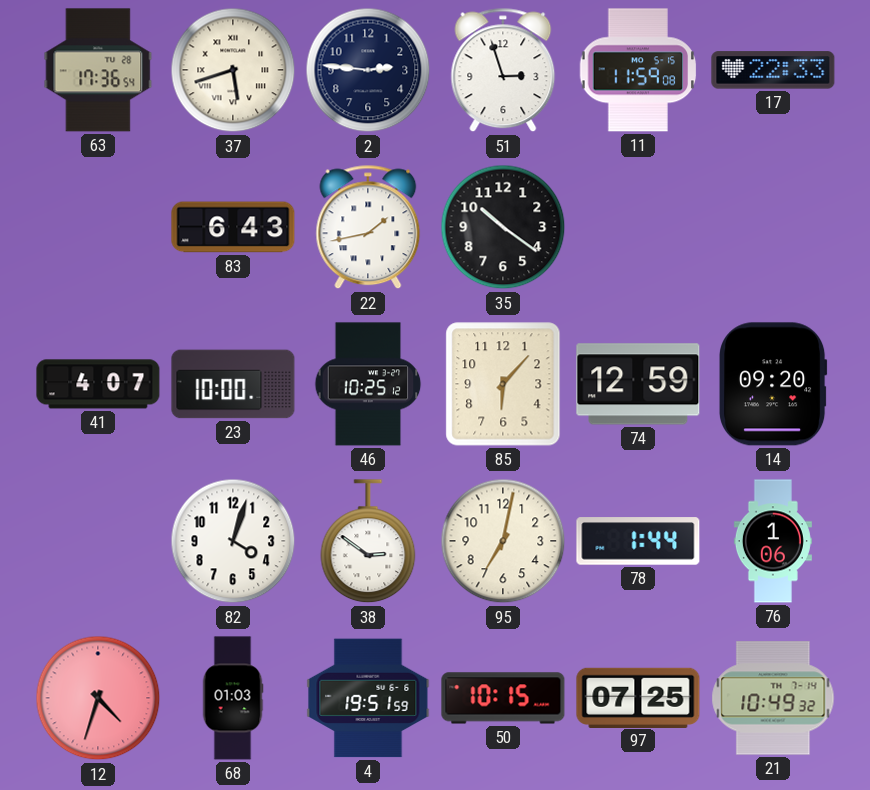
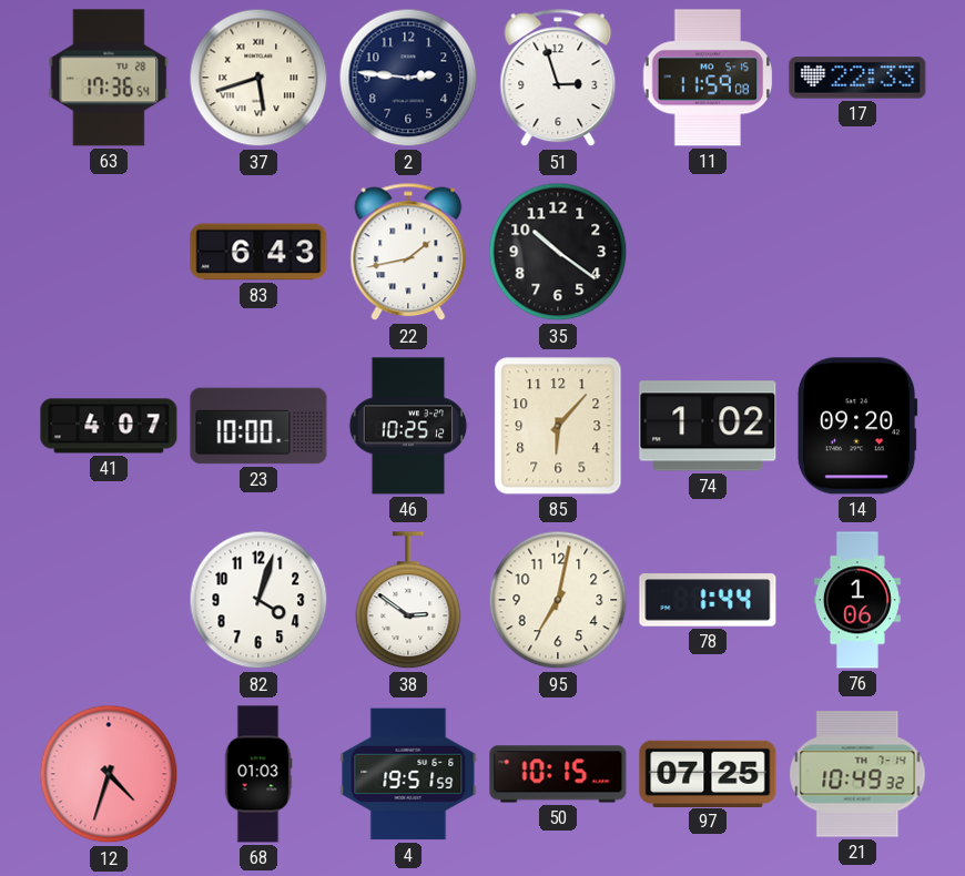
74: 12:59 -> 1:02
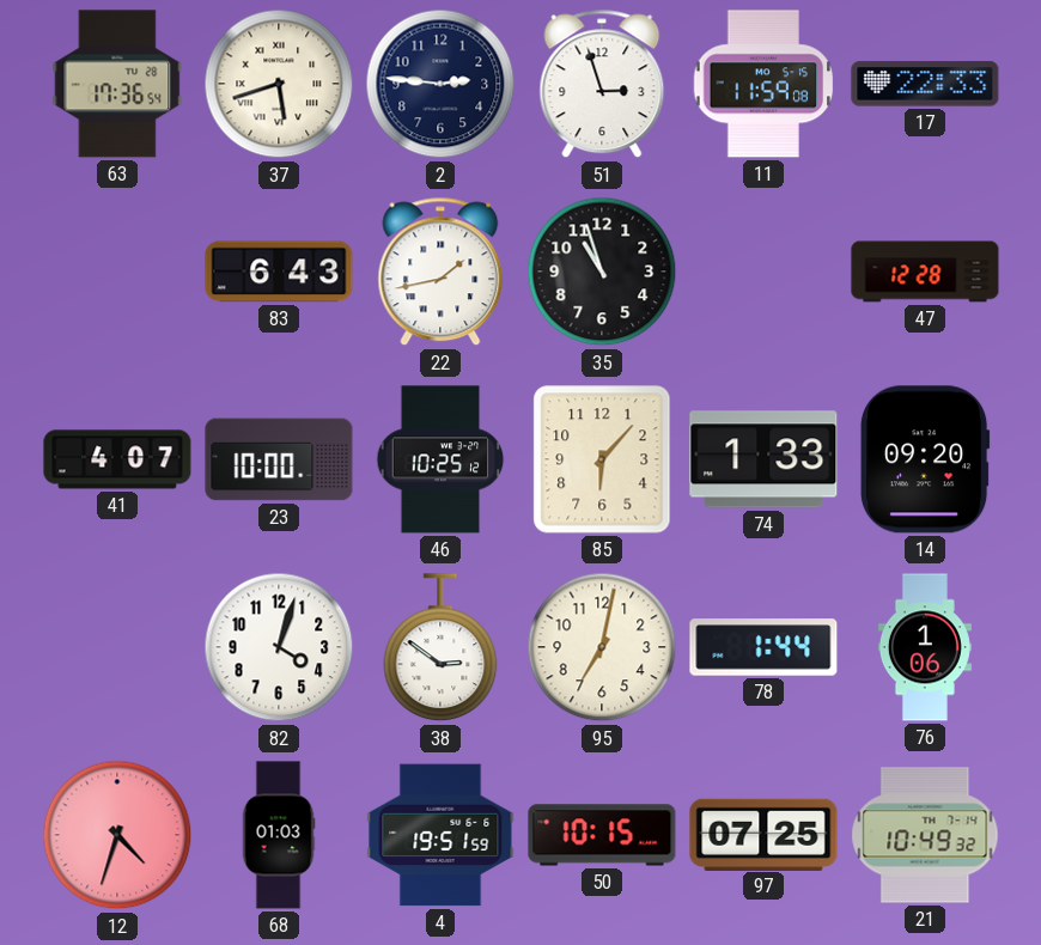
35: 10:21 -> 10:57
47: none -> 12:28
74: 1:02 -> 1:33
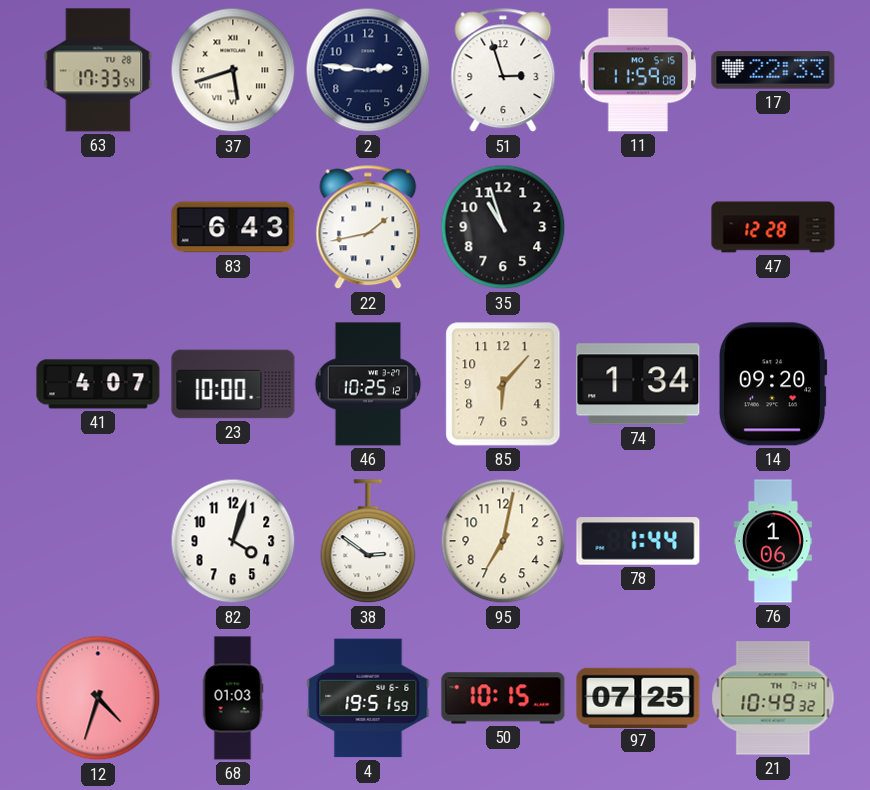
63: 17:36 -> 17:33
74: 1:33 -> 1:34
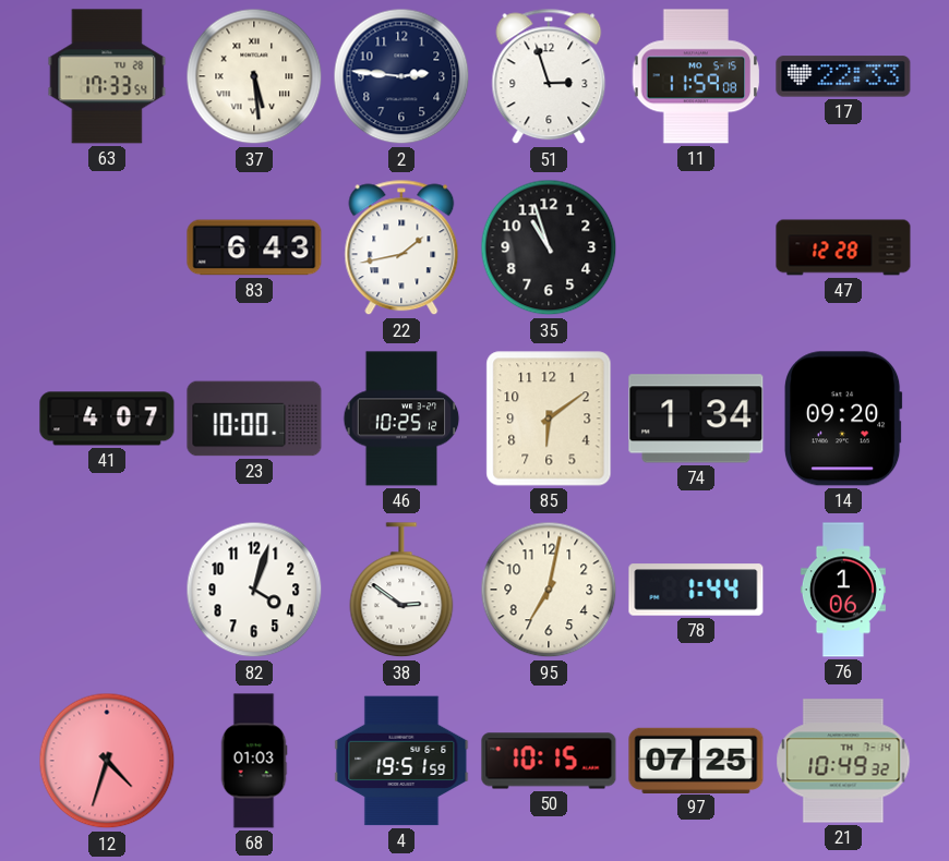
37: 5:42 -> 5:29
85: 6:07 -> 6:09
